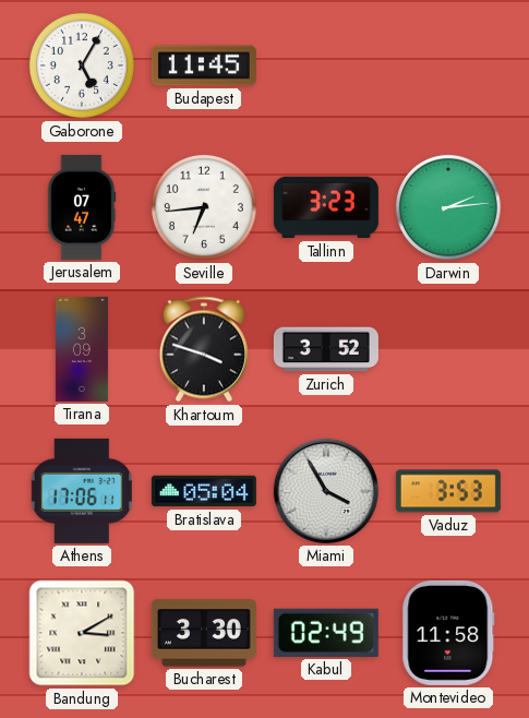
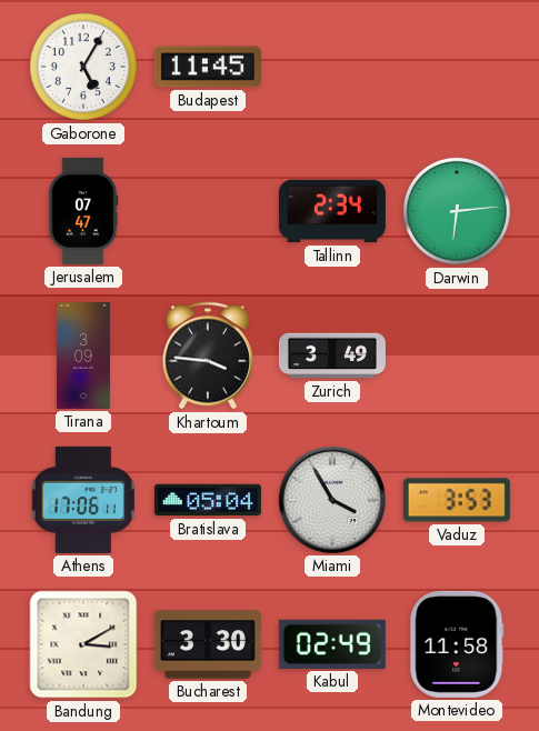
Seville: 6:44 -> none
Tallinn: 3:23 -> 2:34
Darwin: 2:14 -> 6:14
Khartoum: 3:48 -> 3:46
Zurich: 3:52 -> 3:49
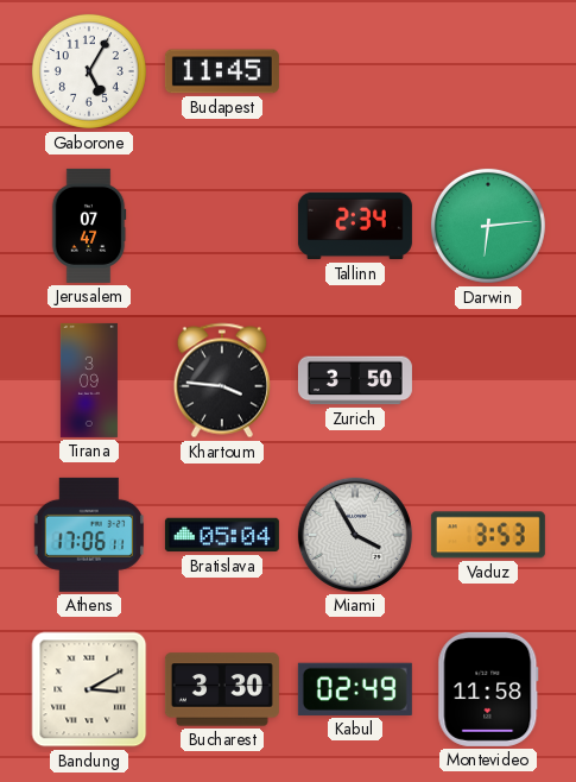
Zurich: 3:49 -> 3:50
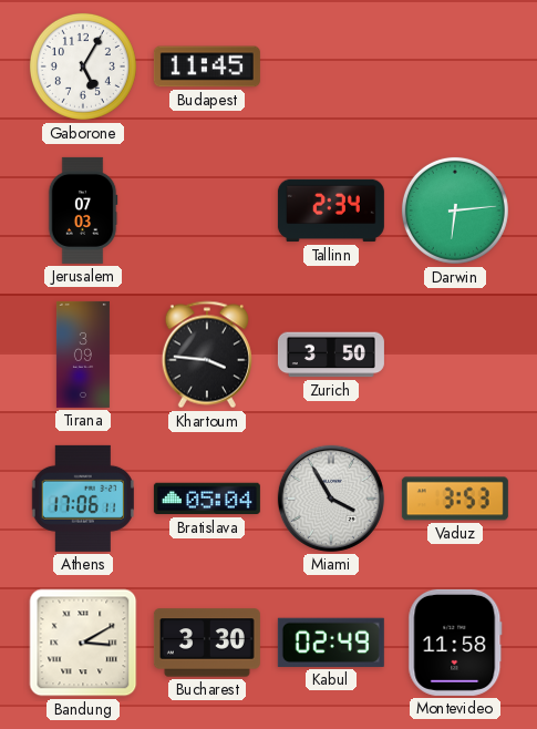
Jerusalem: 07:47 -> 07:03
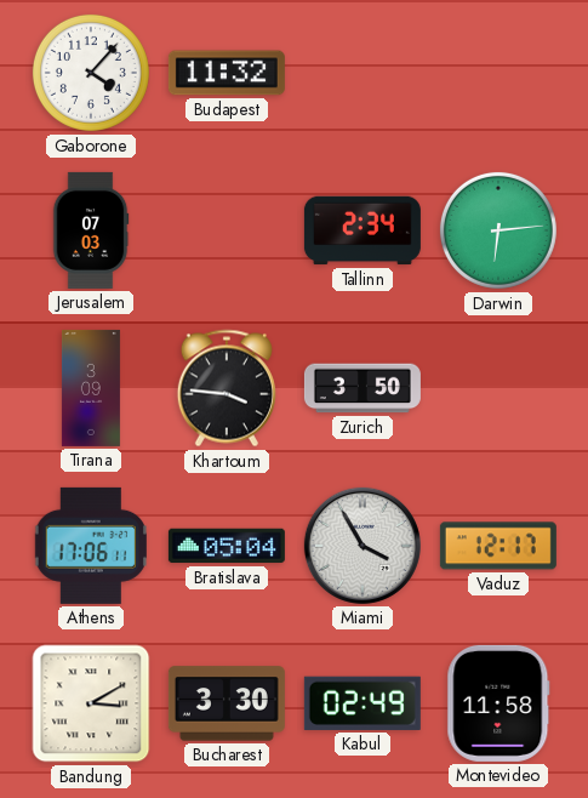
Gaborone: 5:05 -> 4:07
Budapest: 11:45 -> 11:32
Vaduz: 3:53 -> 12:17
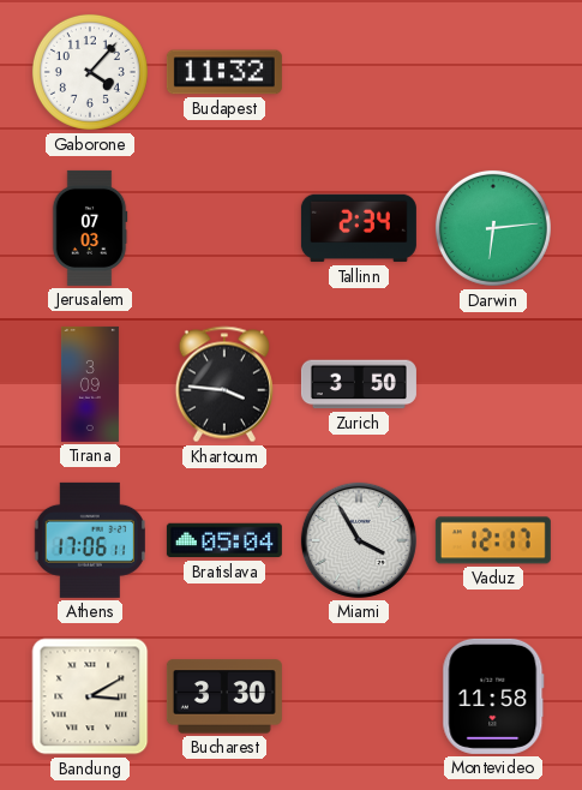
Kabul: 02:49 -> none
